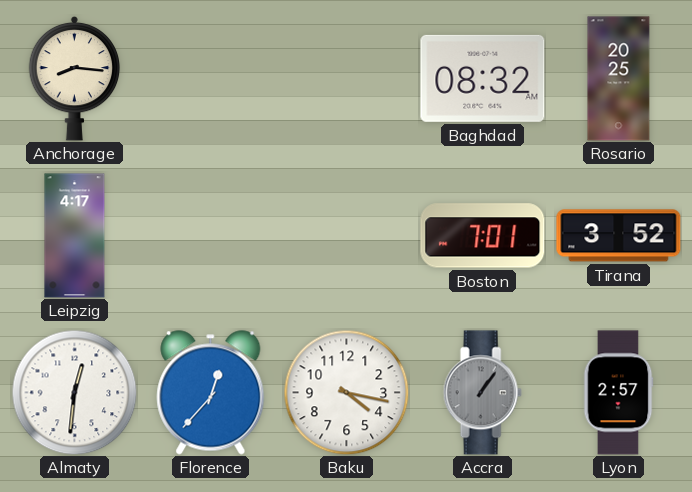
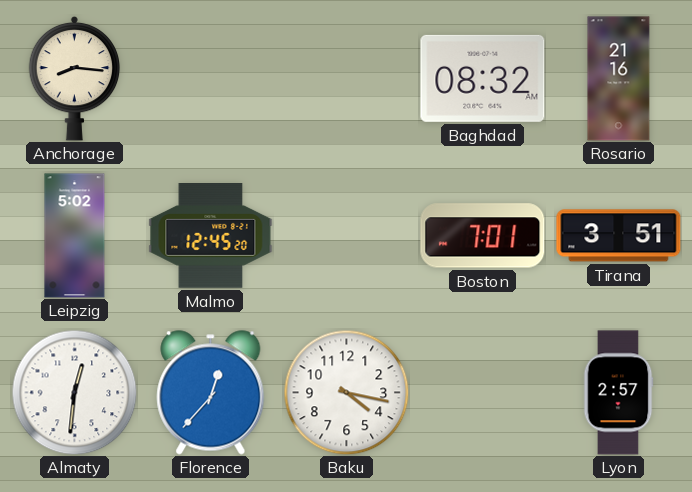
Rosario: 20:25 -> 21:16
Leipzig: 4:17 -> 5:02
Malmo: none -> 12:45
Tirana: 3:52 -> 3:51
Accra: 1:06 -> none
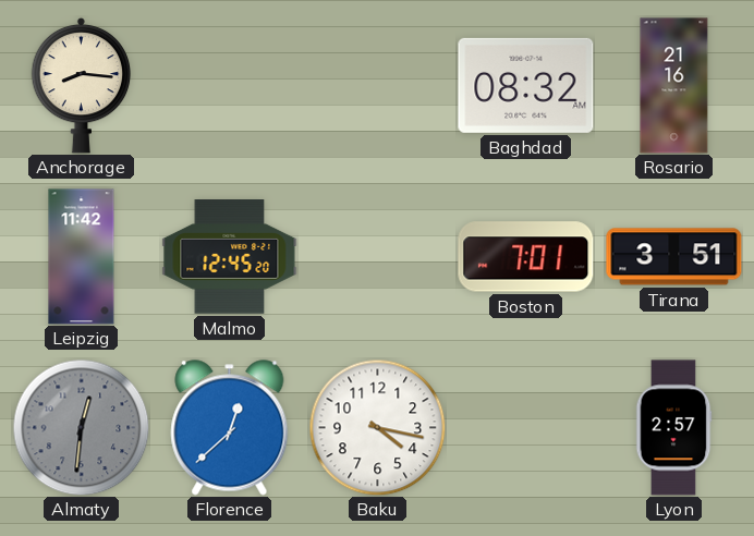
Leipzig: 5:02 -> 11:42
Almaty dial: white -> grey
Florence: 12:37 -> 12:38
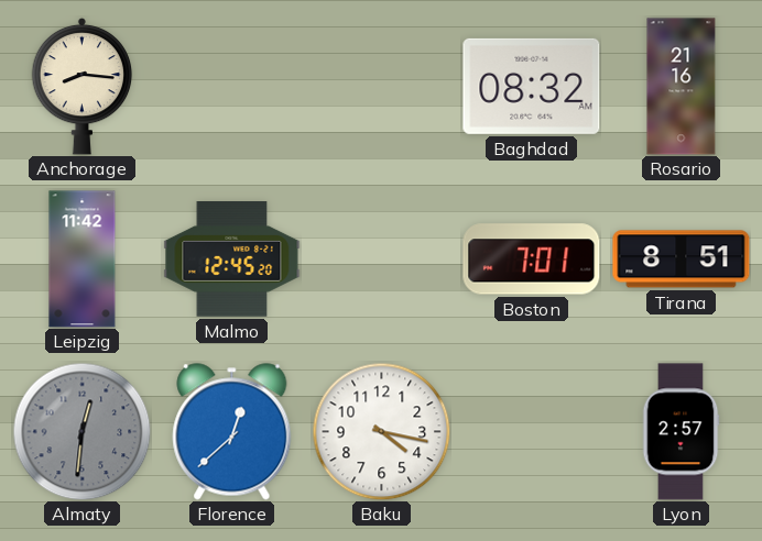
Tirana: 3:51 -> 8:51
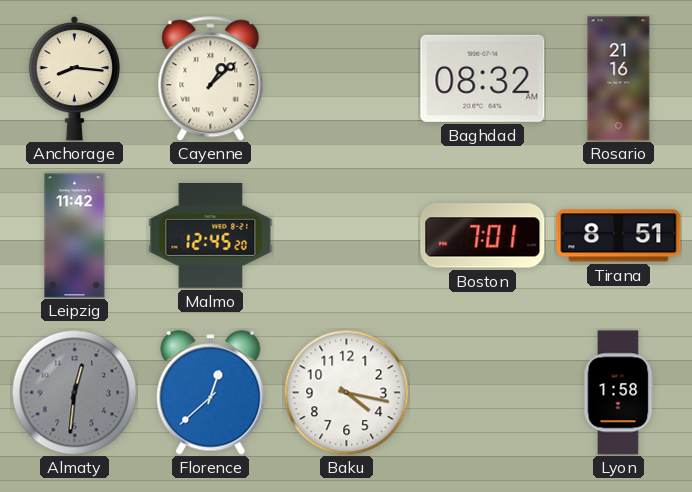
Cayenne: none -> 1:08
Lyon: 2:57 -> 1:58
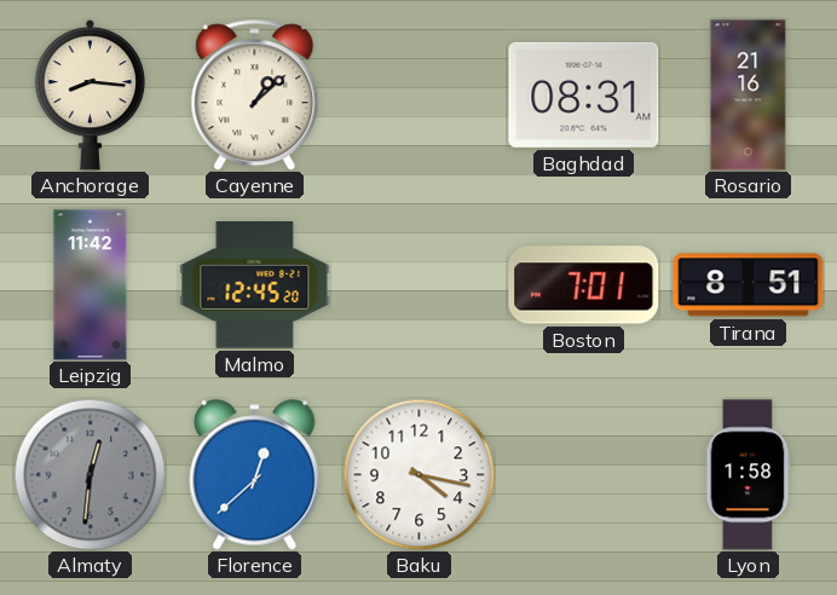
Baghdad: 08:32 -> 08:31
